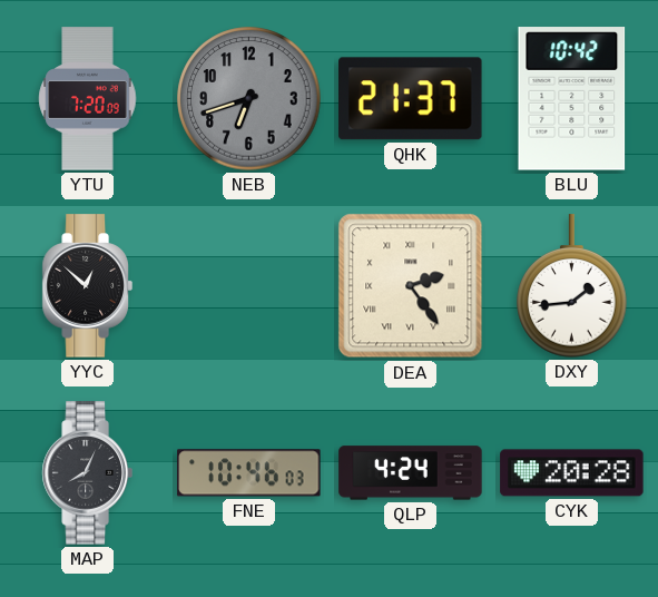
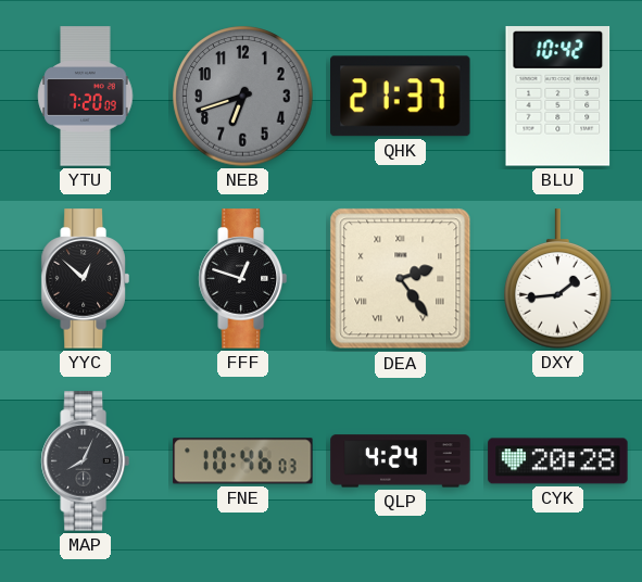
FFF: none -> 12:48
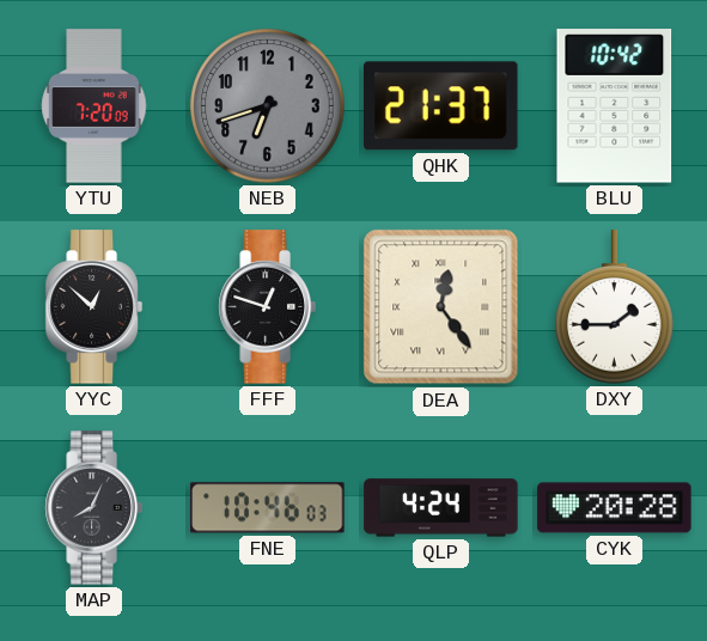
DEA: 2:24 -> 12:24
DXY: 1:44 -> 1:45
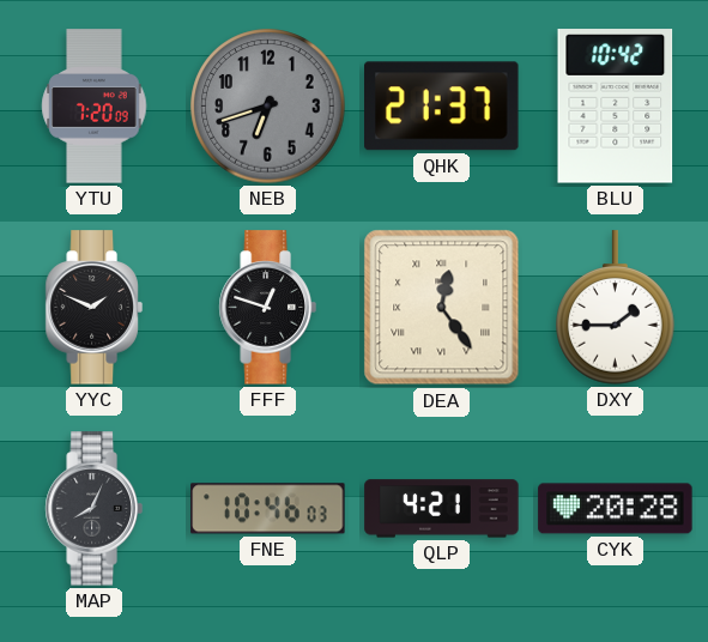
YYC: 12:52 -> 1:49
QLP: 4:24 -> 4:21
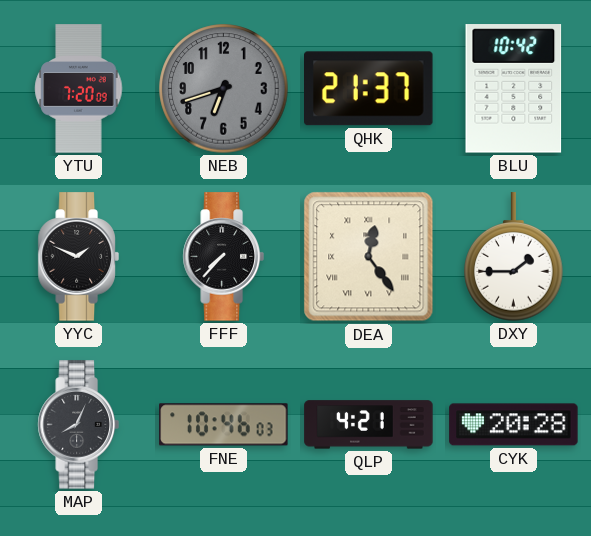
FFF: 12:48 -> 7:37
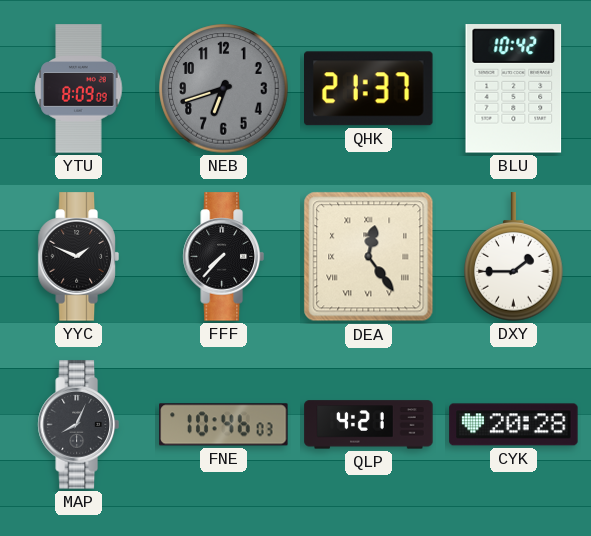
YTU: 7:20 -> 8:09
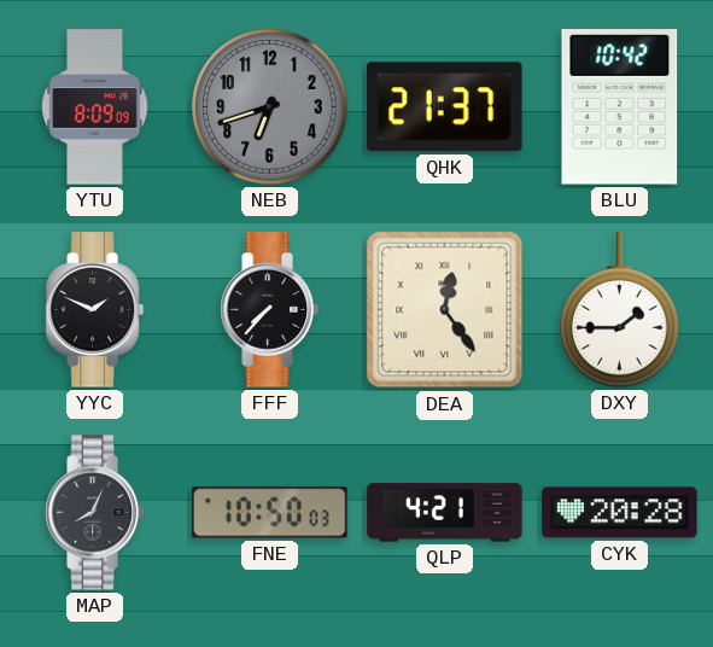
FNE: 10:46 -> 10:50
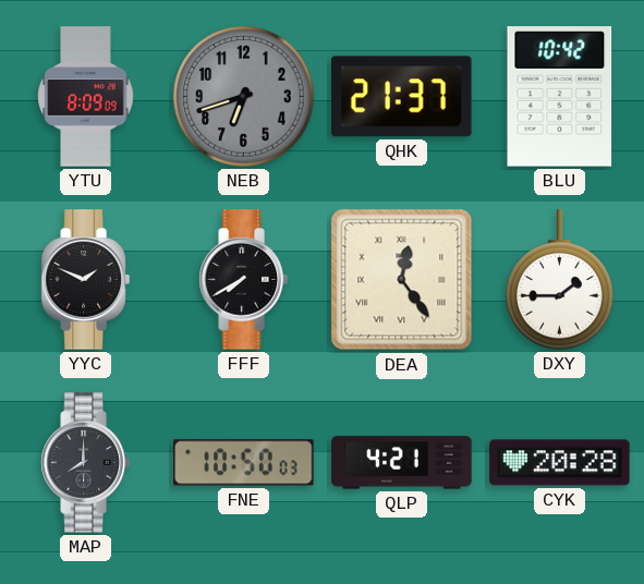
FFF: 7:37 -> 7:40
MAP: 8:04 -> 8:00
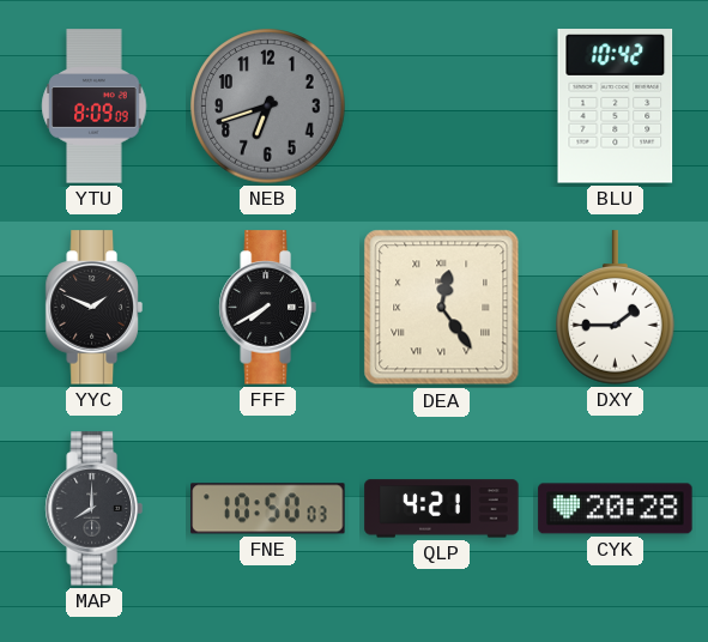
QHK: 21:37 -> none
